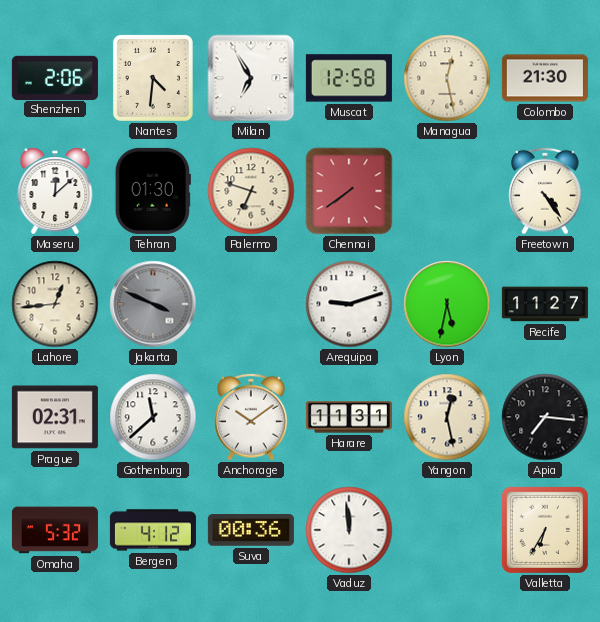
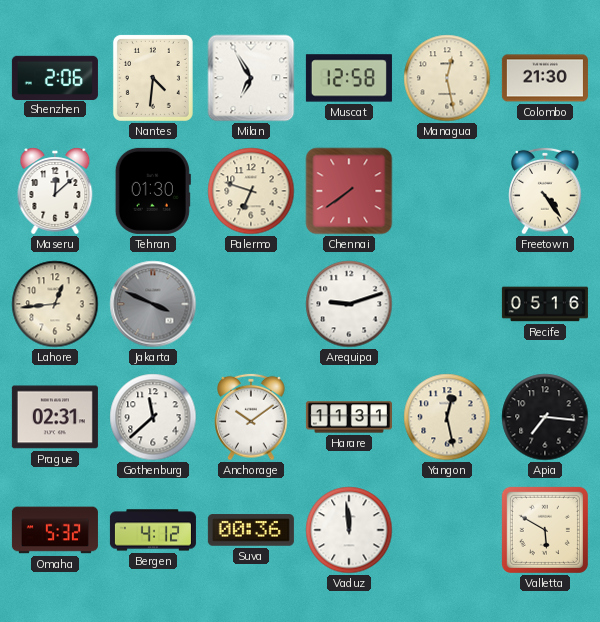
Lyon: 5:32 -> none
Recife: 11:27 -> 05:16
Valletta: 6:35 -> 5:50
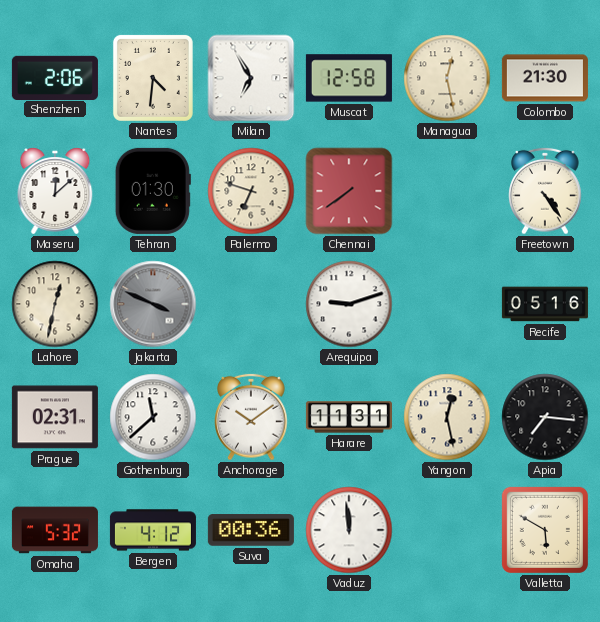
Lahore: 12:44 -> 12:32
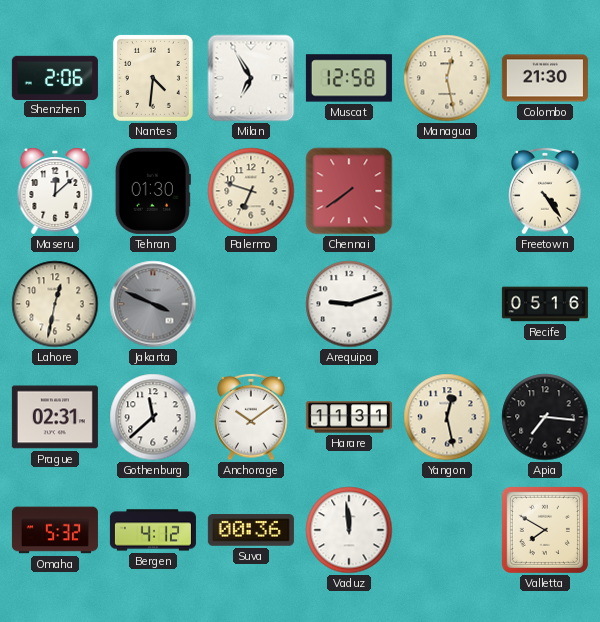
Valletta: 5:50 -> 7:50
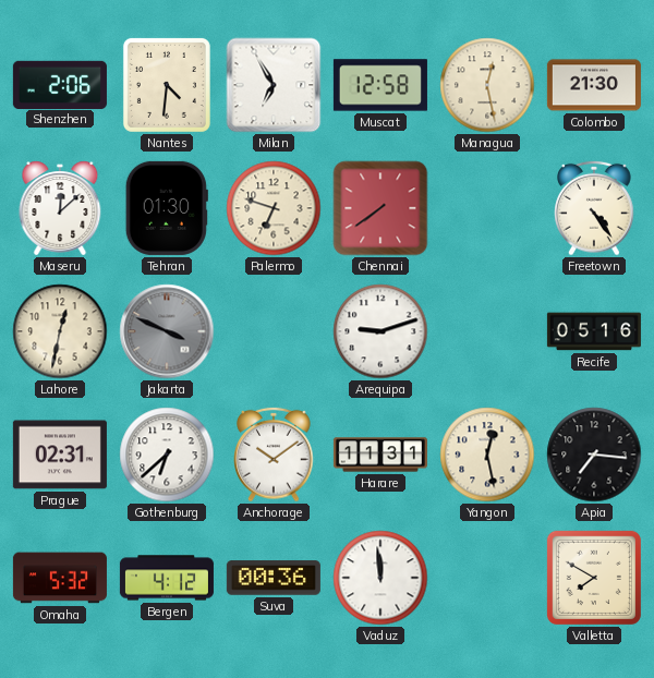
Gothenburg: 11:38 -> 6:38
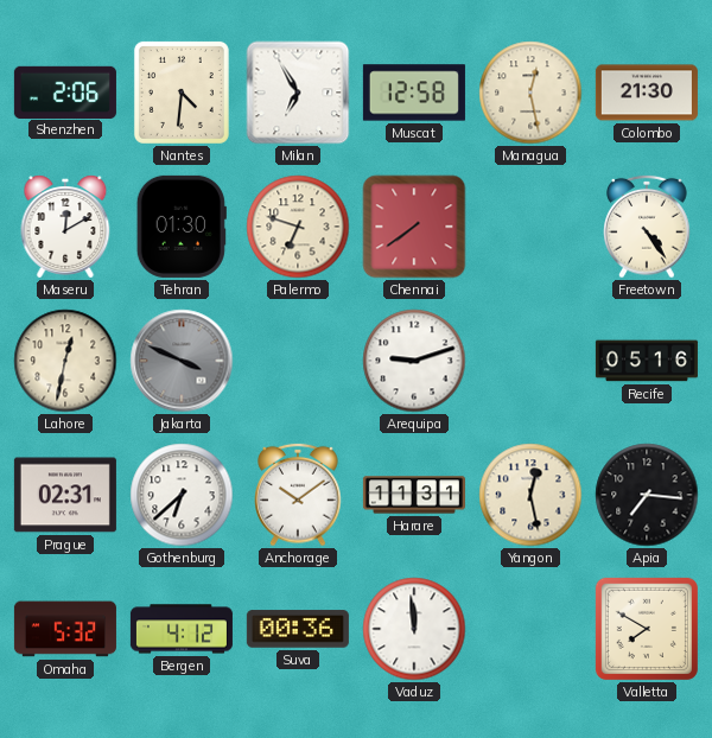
Maseru: 12:08 -> 12:10
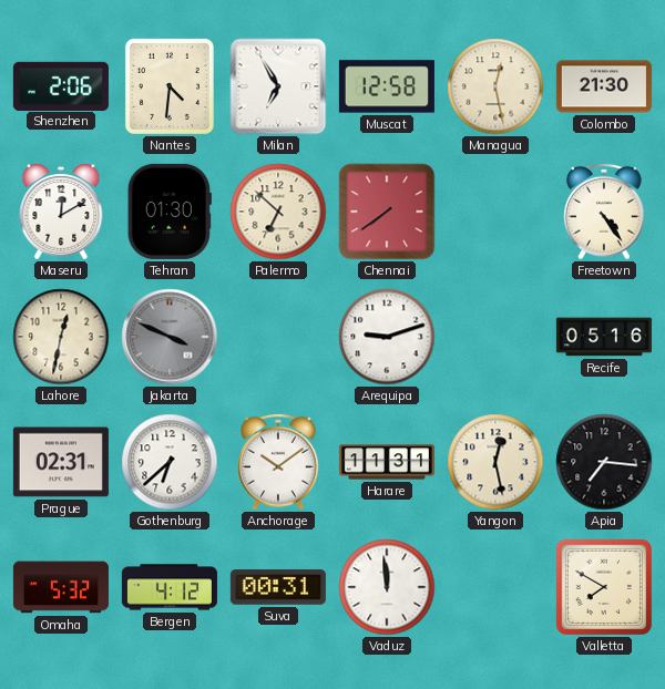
Palermo: 6:48 -> 6:52
Suva: 00:36 -> 00:31
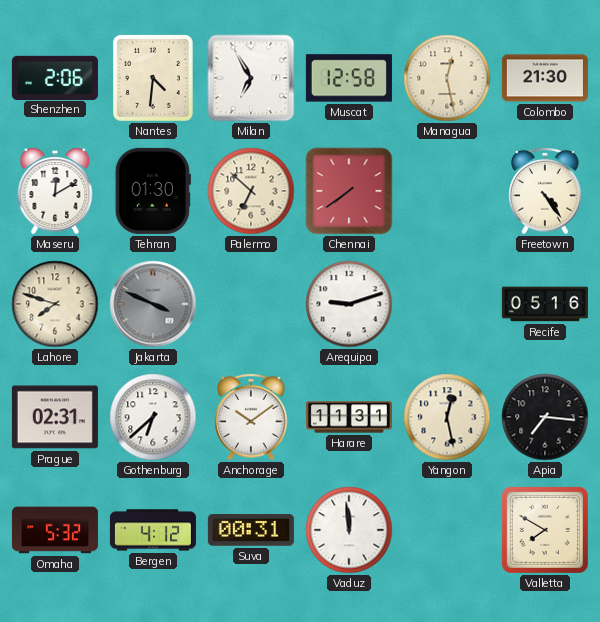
Lahore: 12:32 -> 7:48
